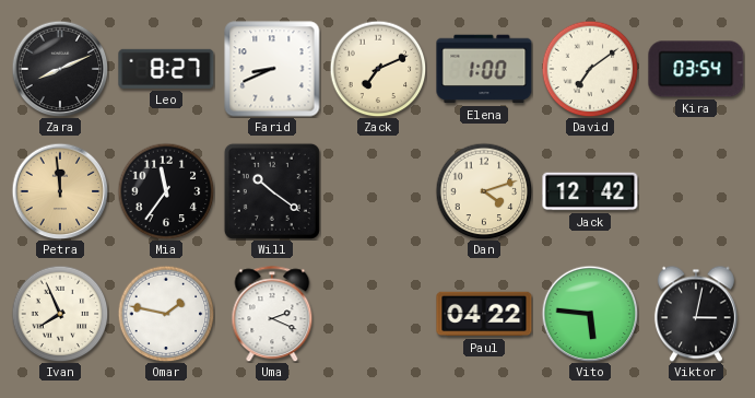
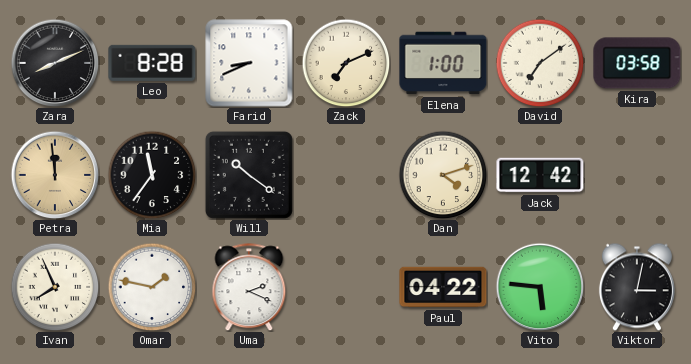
Leo: 8:27 -> 8:28
Kira: 03:54 -> 03:58
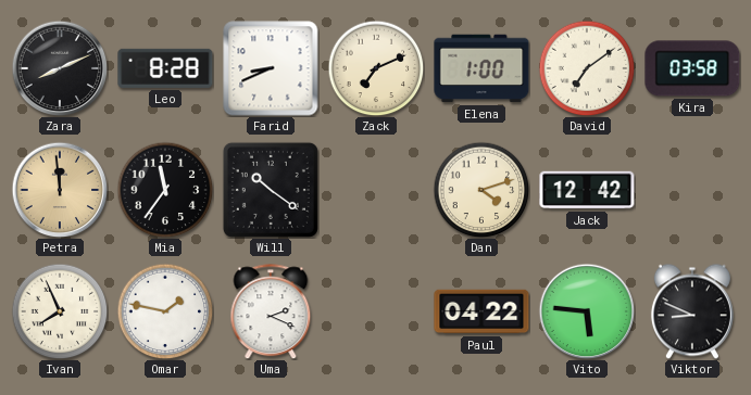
Viktor: 3:02 -> 8:49
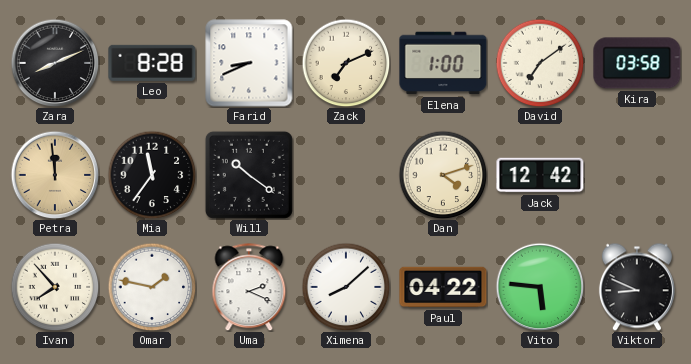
Ivan: 7:56 -> 7:53
Ximena: none -> 8:08
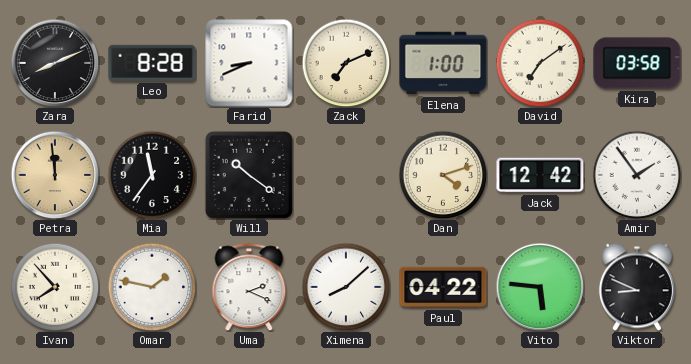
Amir: none -> 1:54
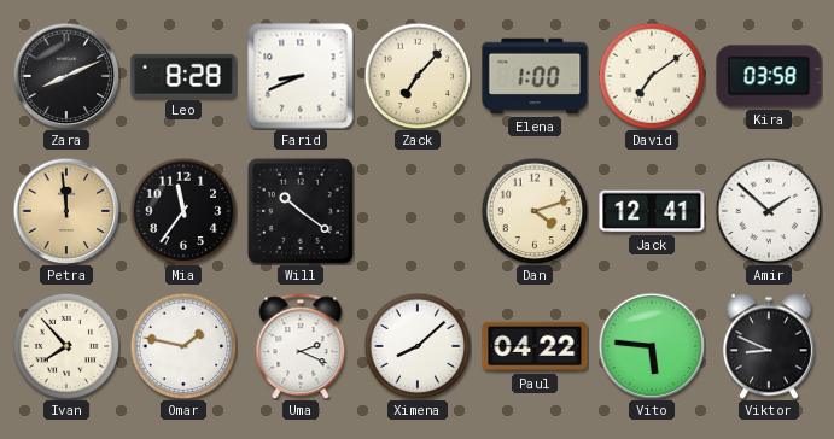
Zack: 7:11 -> 7:07
Jack: 12:42 -> 12:41
Amir: 1:54 -> 1:52
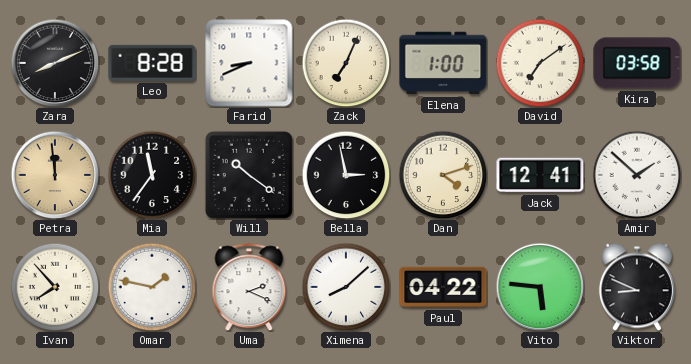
Zack: 7:07 -> 7:04
Bella: none -> 2:58
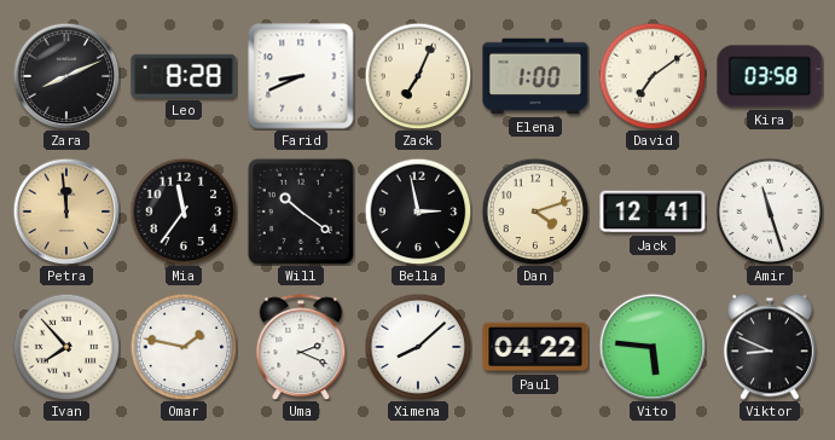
Amir: 1:52 -> 11:27
